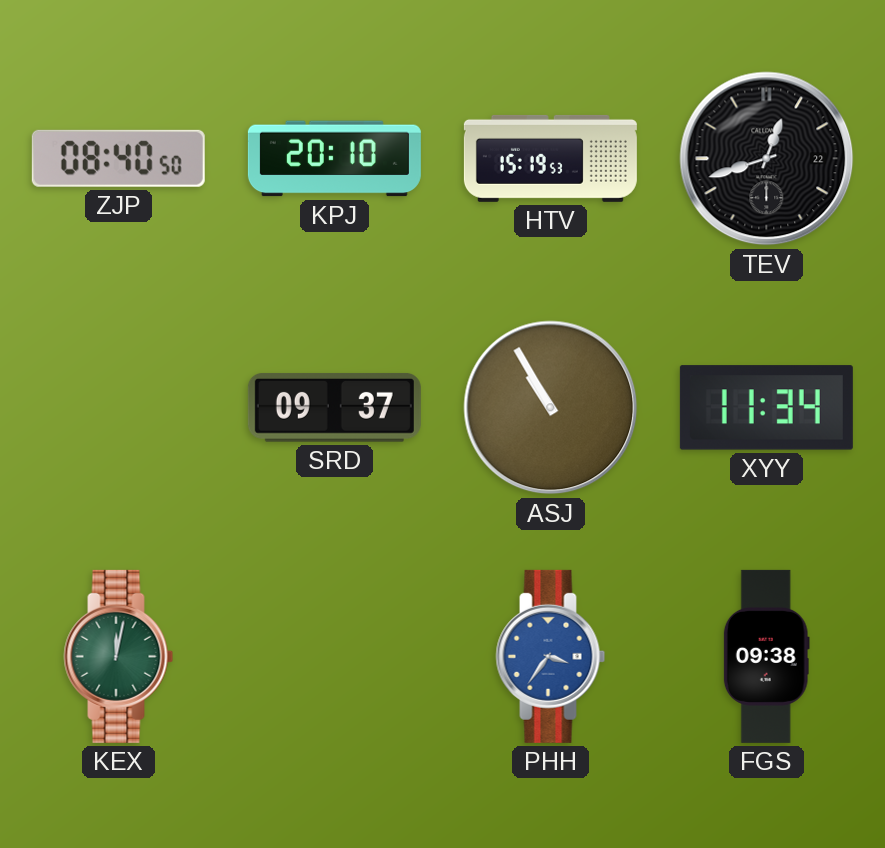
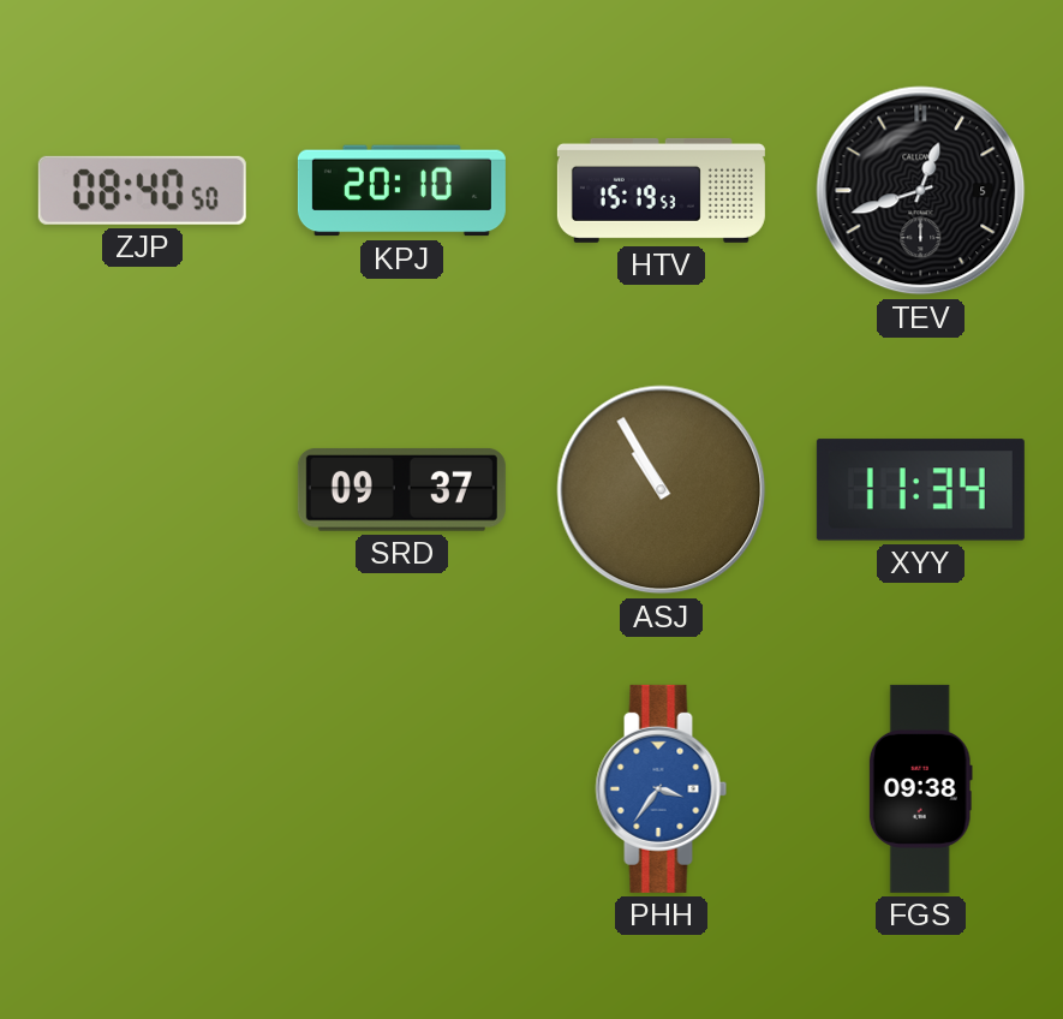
TEV date: 22 -> 5
KEX: 12:02 -> none
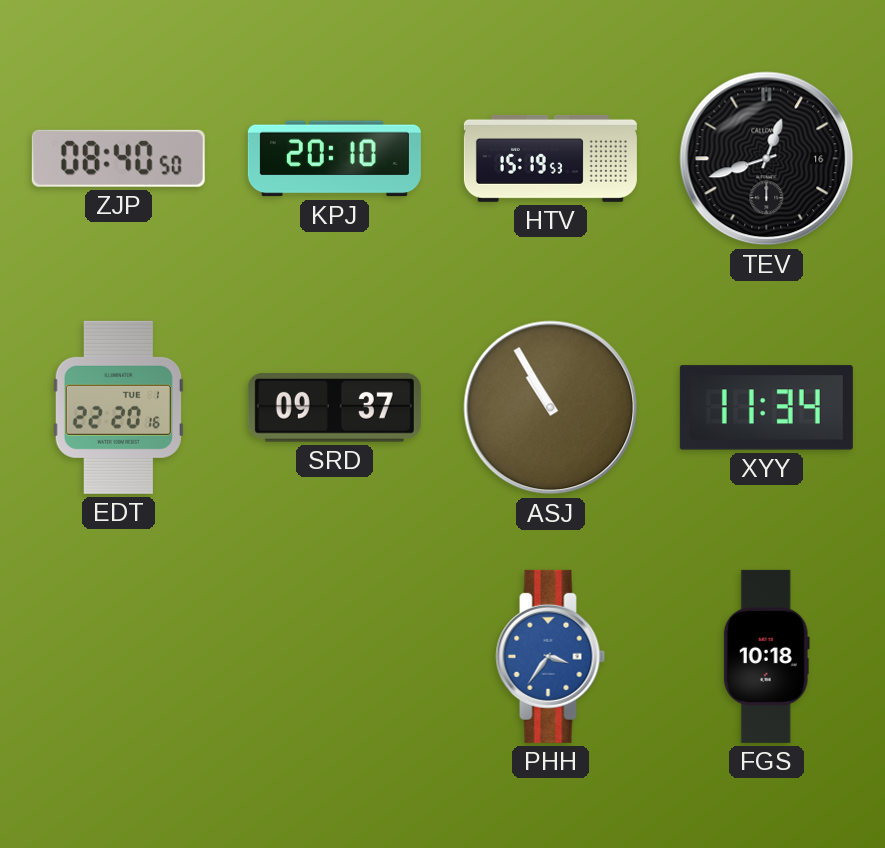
TEV date: 5 -> 16
EDT: none -> 22:20
FGS: 09:38 -> 10:18
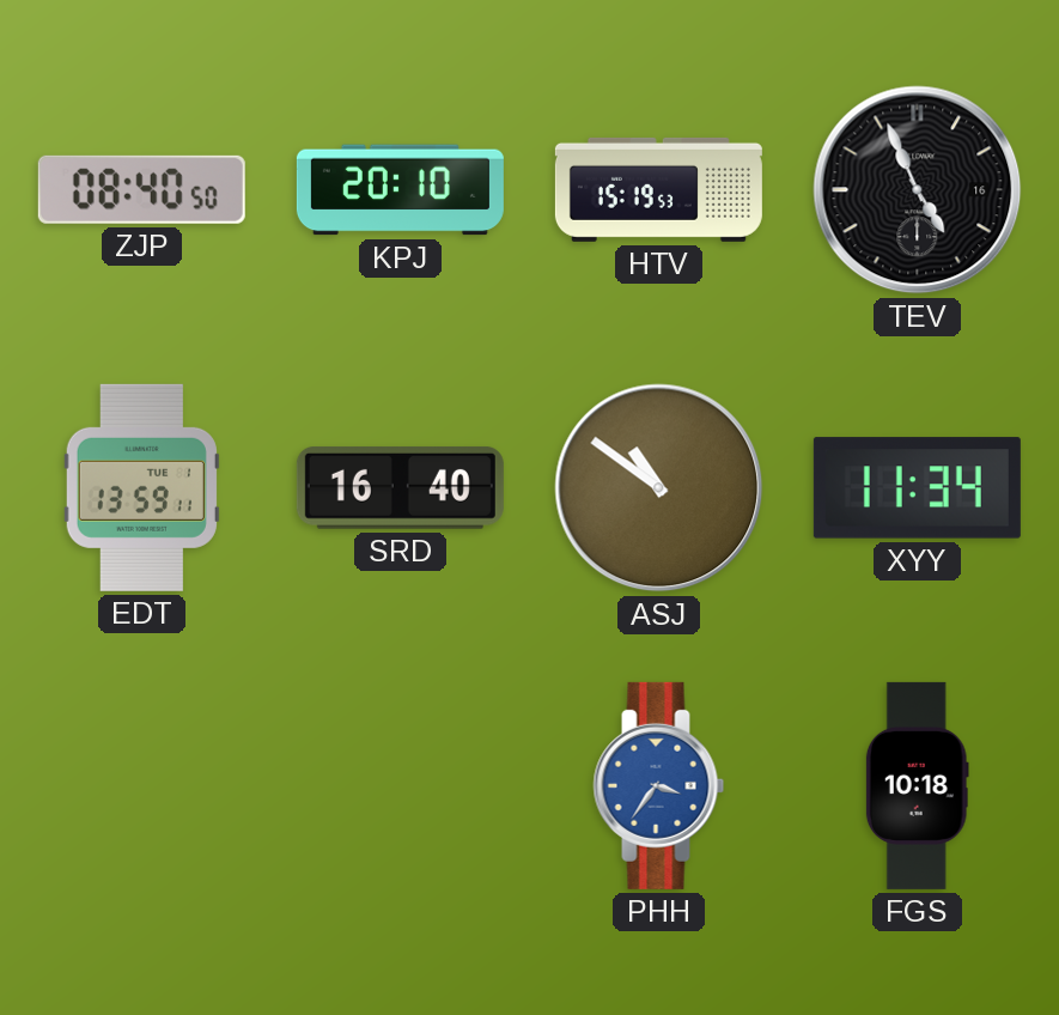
TEV: 12:42 -> 4:56
EDT: 22:20 -> 13:59
SRD: 09:37 -> 16:40
ASJ: 10:55 -> 10:51
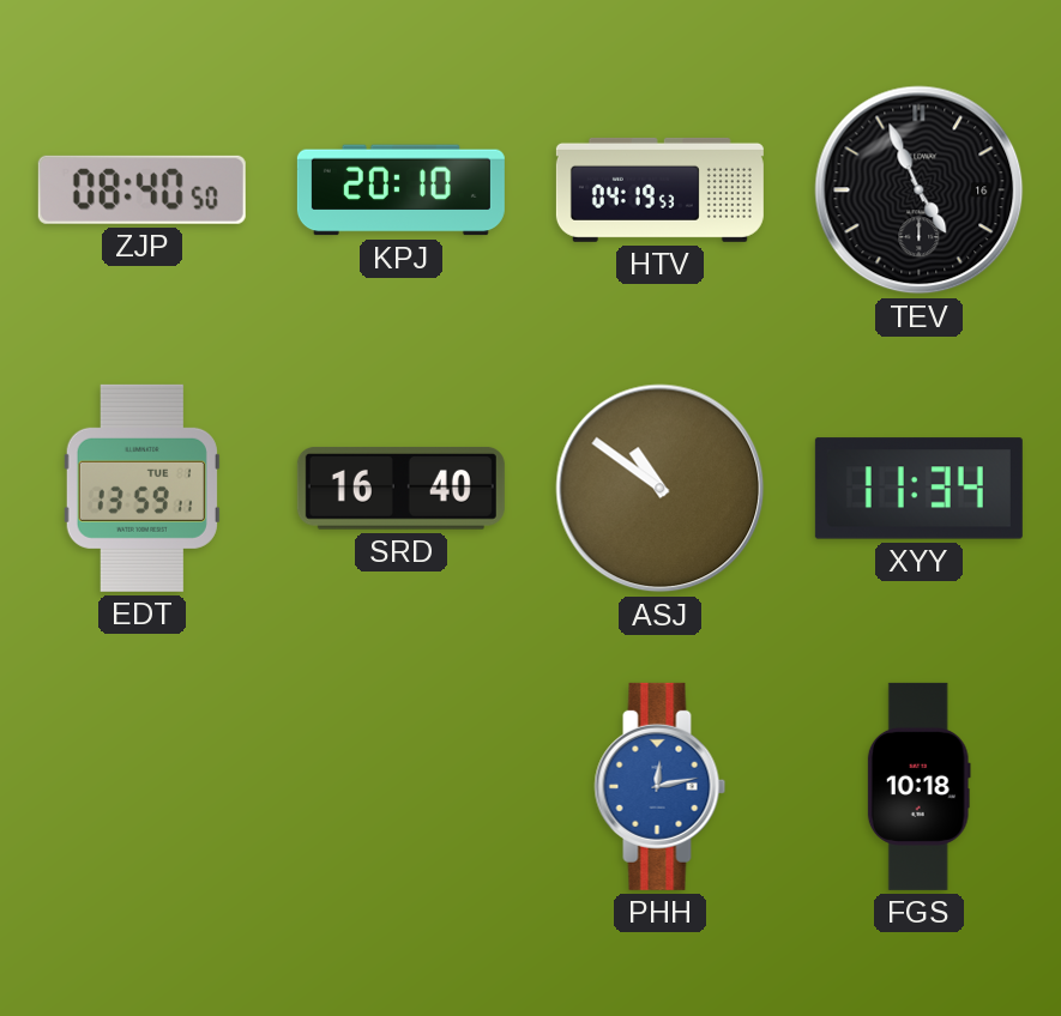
HTV: 15:19 -> 04:19
PHH: 3:36 -> 12:13
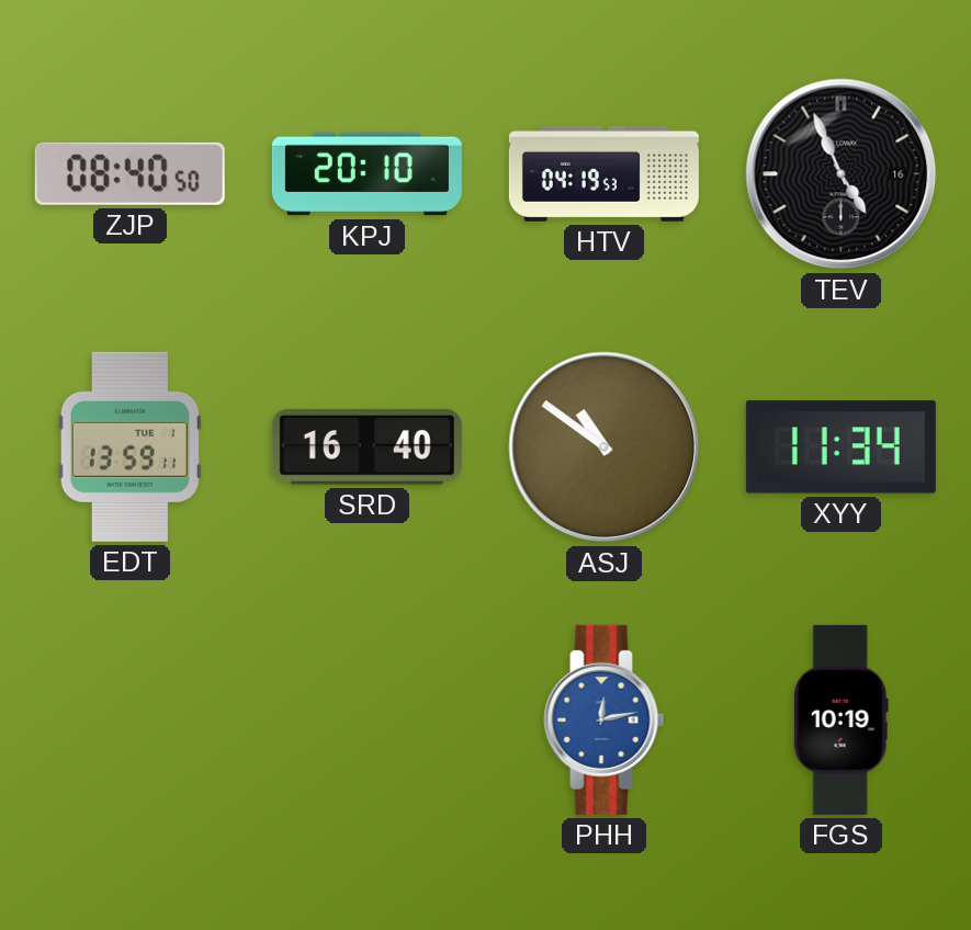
FGS: 10:18 -> 10:19
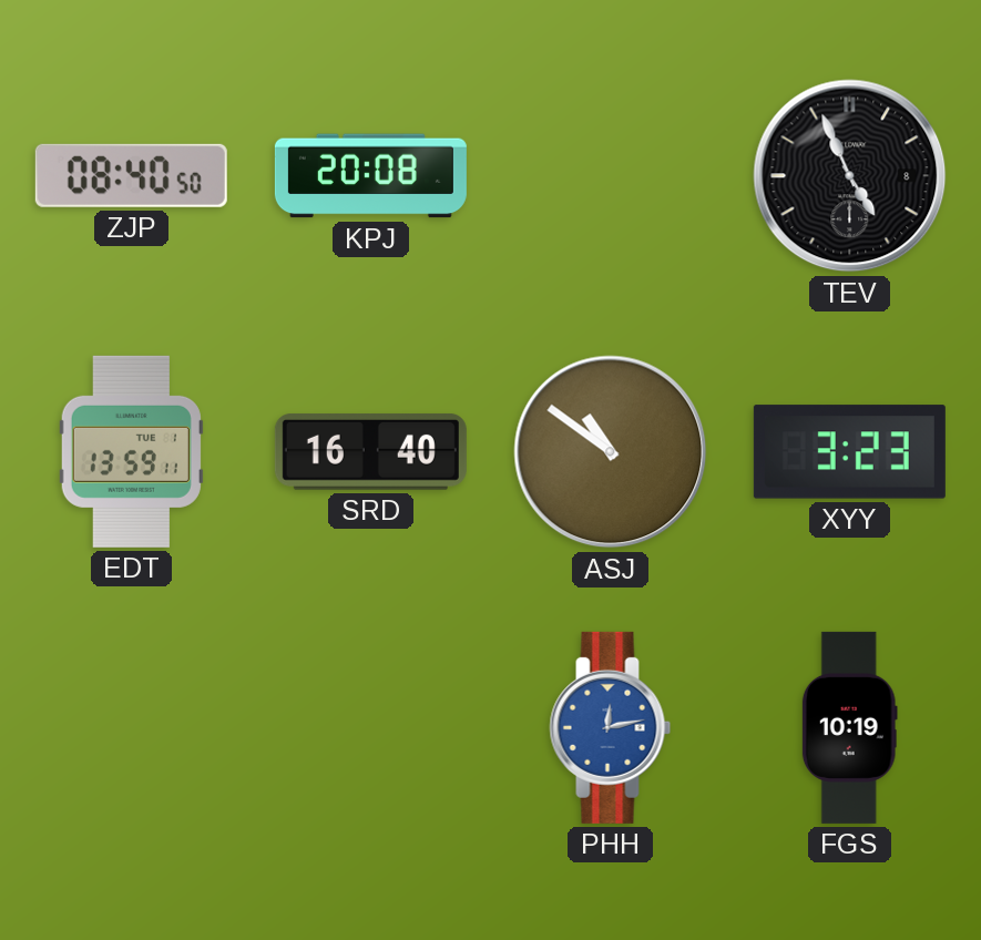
KPJ: 20:10 -> 20:08
HTV: 04:19 -> none
TEV date: 16 -> 8
XYY: 11:34 -> 3:23
